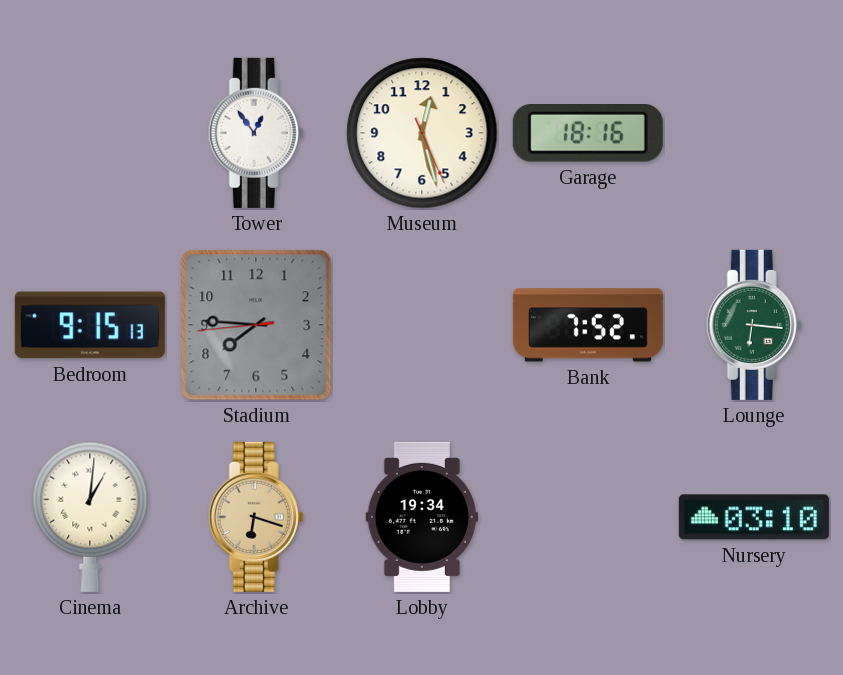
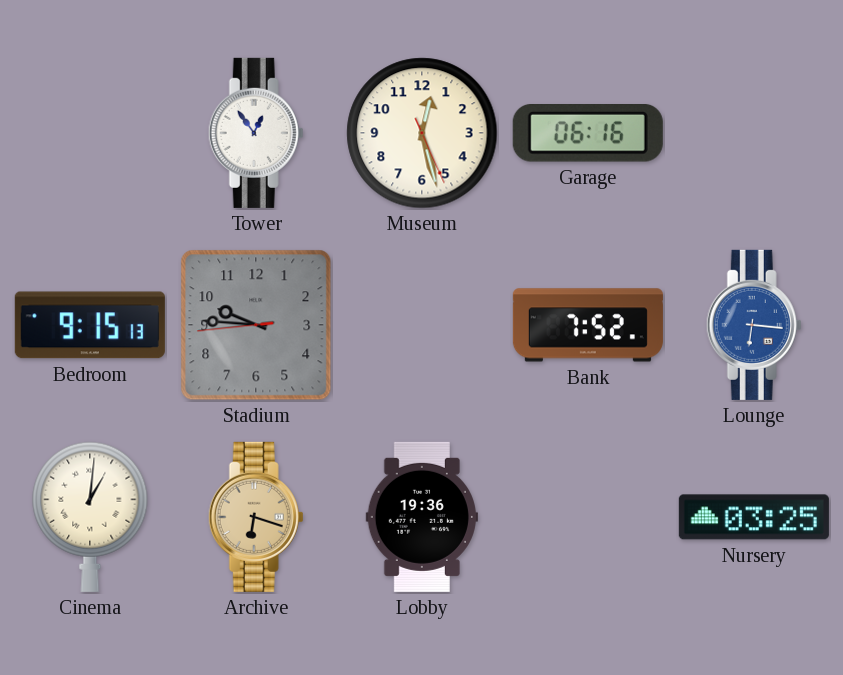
Garage: 18:16 -> 06:16
Stadium: 7:45 -> 9:45
Lounge dial: green -> blue
Lobby: 19:34 -> 19:36
Nursery: 03:10 -> 03:25
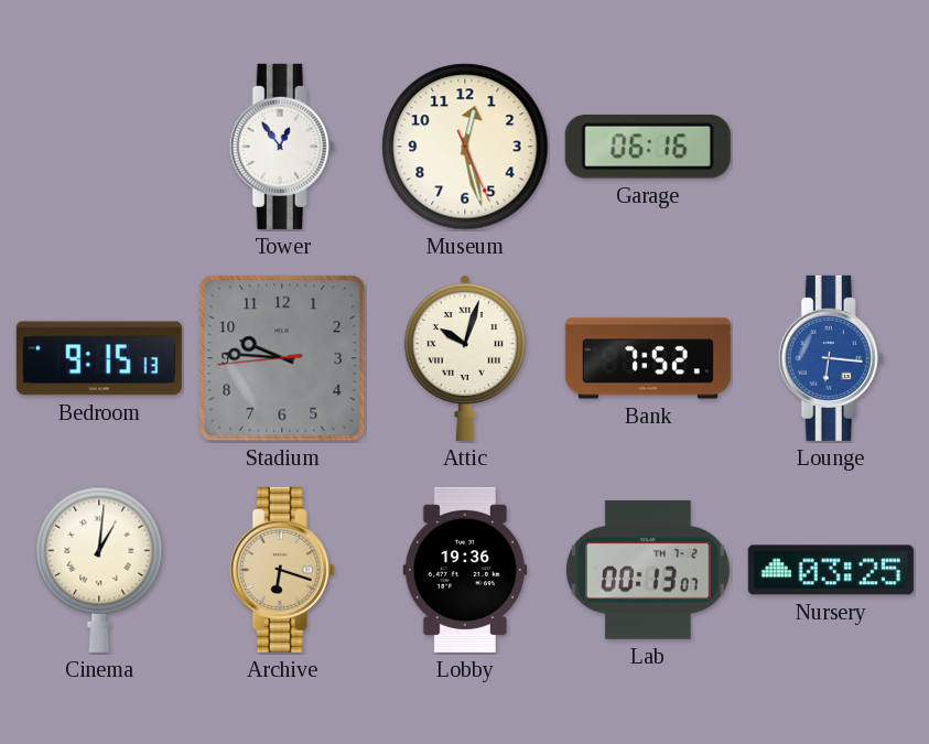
Attic: none -> 10:03
Lab: none -> 00:13
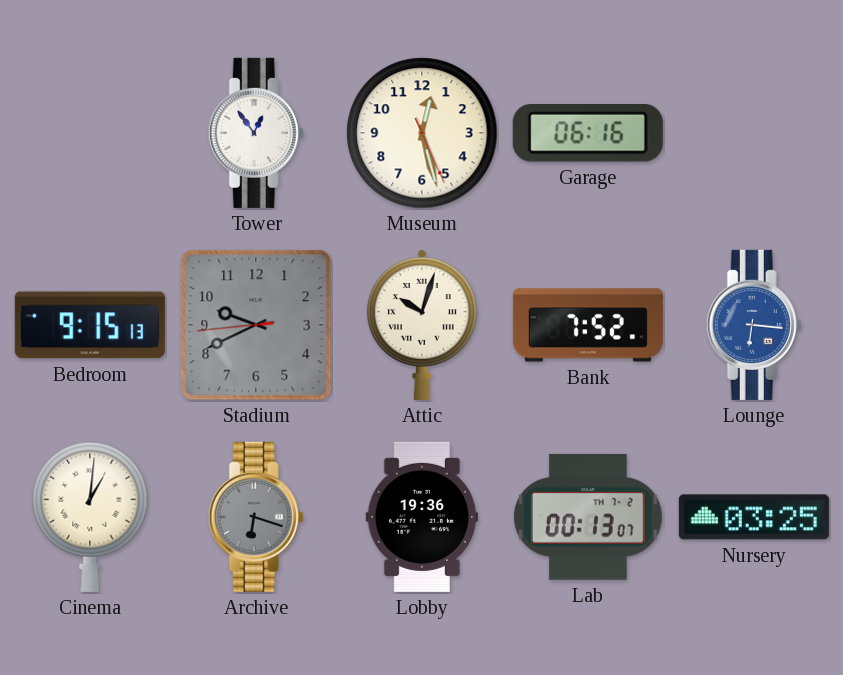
Stadium: 9:45 -> 9:40
Archive dial: champagne -> grey
